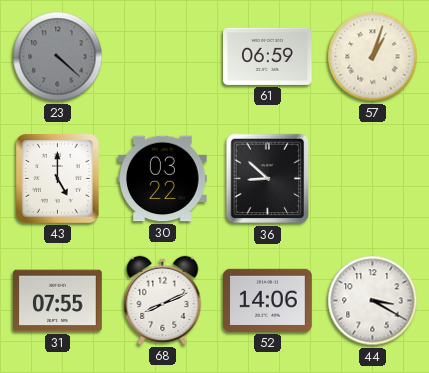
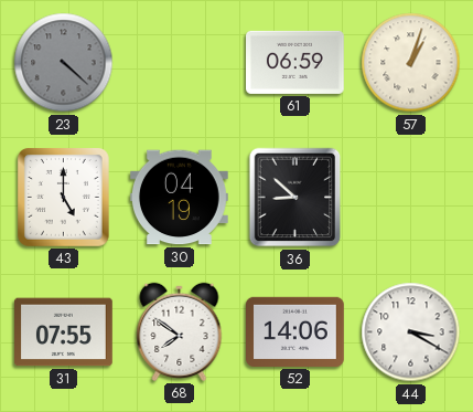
30: 03:22 -> 04:19
68: 8:11 -> 7:51
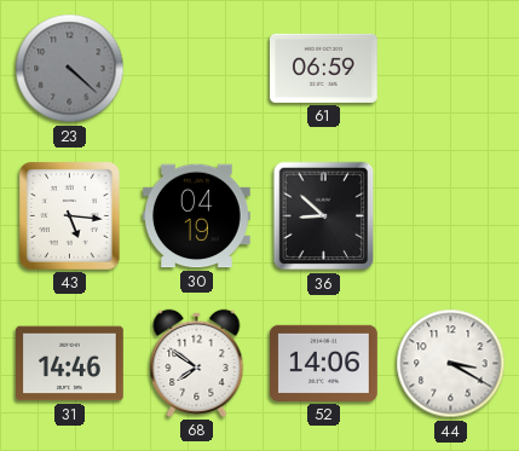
57: 1:03 -> none
43: 5:00 -> 5:16
31: 07:55 -> 14:46
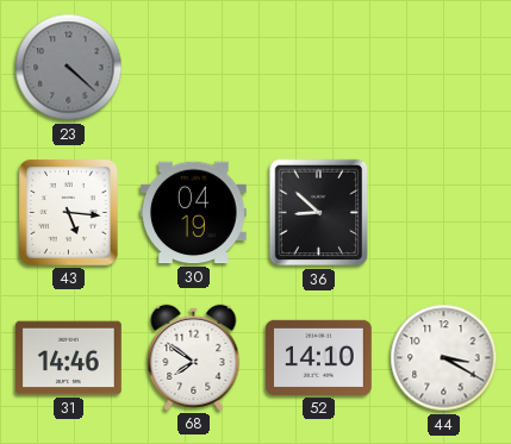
61: 06:59 -> none
52: 14:06 -> 14:10
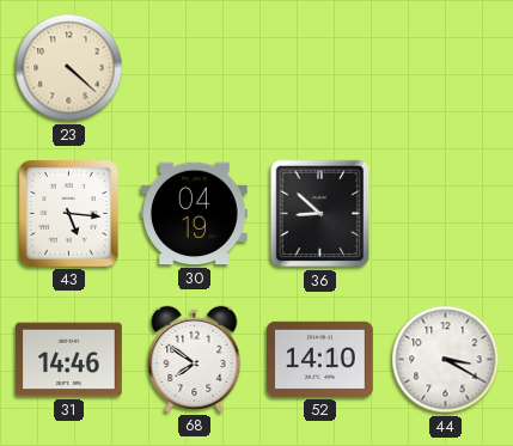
23 dial: grey -> cream
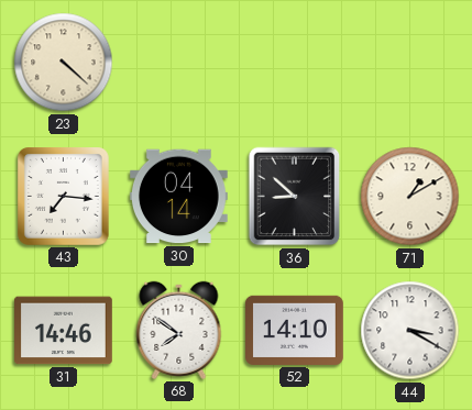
43: 5:16 -> 7:16
30: 04:19 -> 04:14
71: none -> 1:10
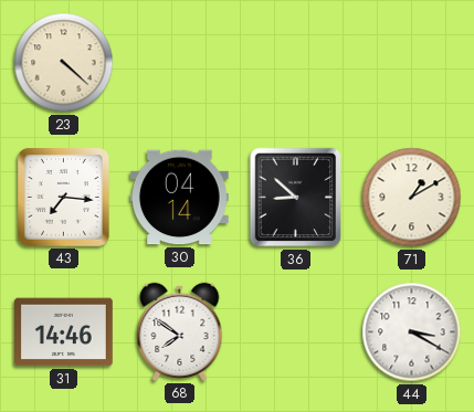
52: 14:10 -> none
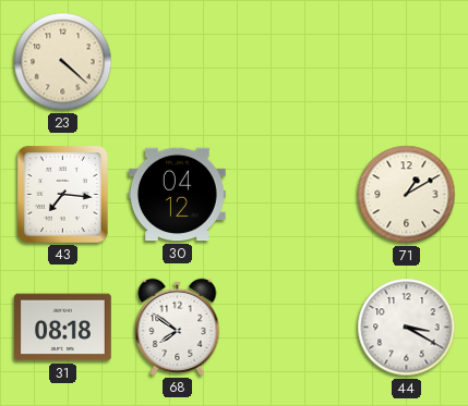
30: 04:14 -> 04:12
36: 8:52 -> none
31: 14:46 -> 08:18
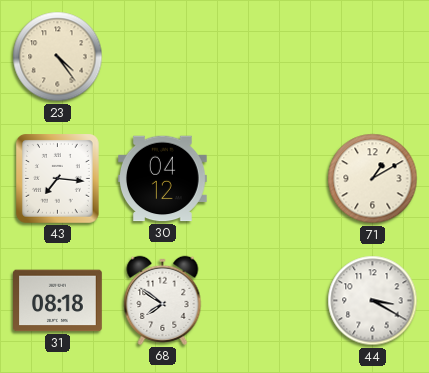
23: 4:22 -> 4:24
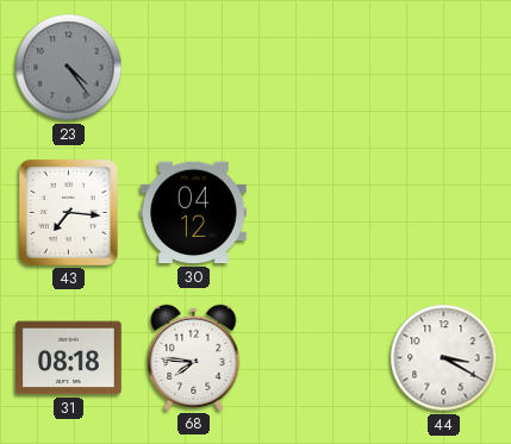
23 dial: cream -> grey
71: 1:10 -> none
68: 7:51 -> 7:46
